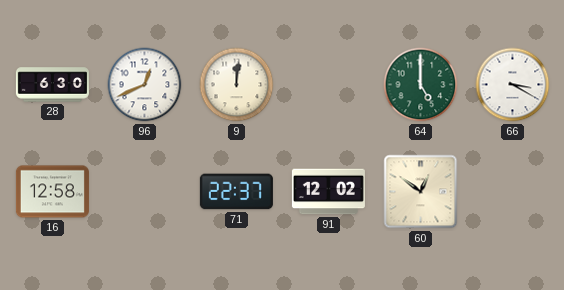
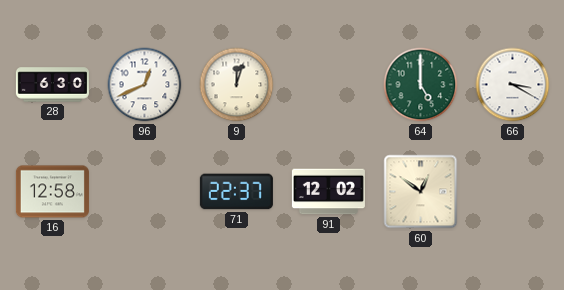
9: 12:01 -> 12:03
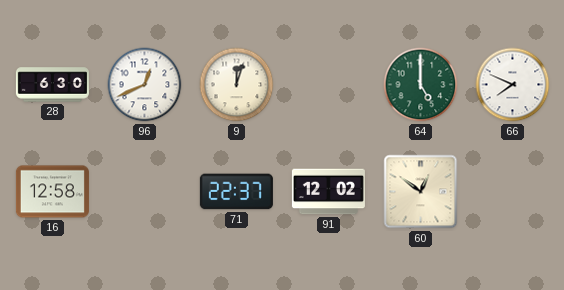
66: 3:20 -> 7:49
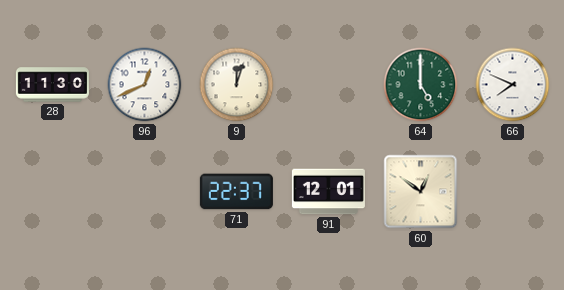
28: 6:30 -> 11:30
16: 12:58 -> none
91: 12:02 -> 12:01
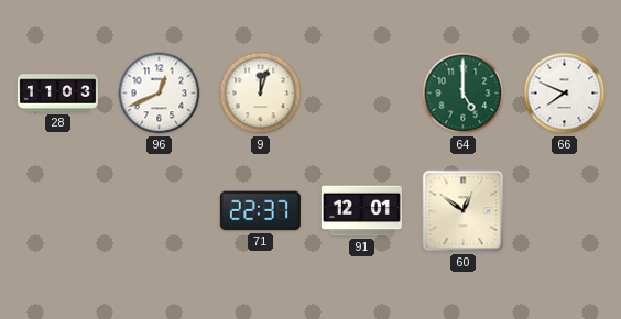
28: 11:30 -> 11:03
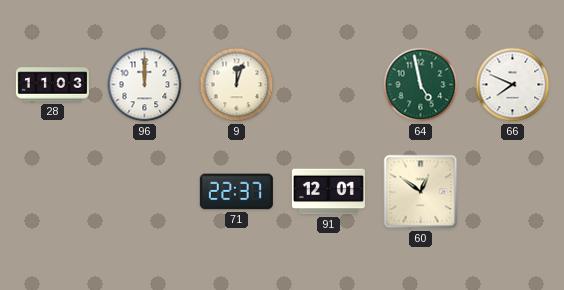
96: 12:41 -> 12:00
64: 5:00 -> 4:58
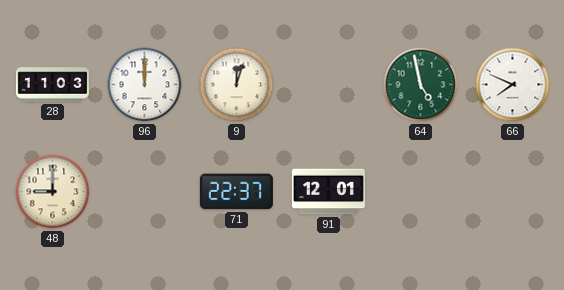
48: none -> 9:00
60: 12:51 -> none
